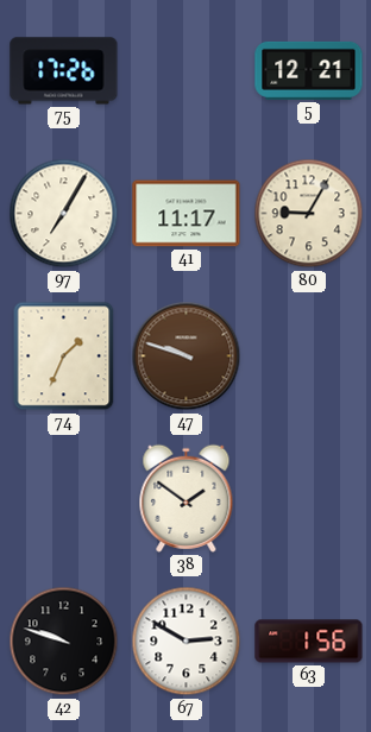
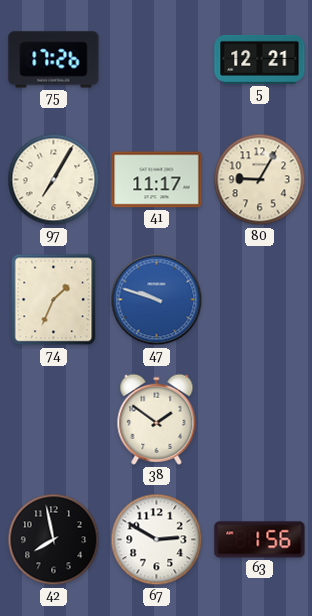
47 dial: brown -> blue
42: 9:48 -> 7:58
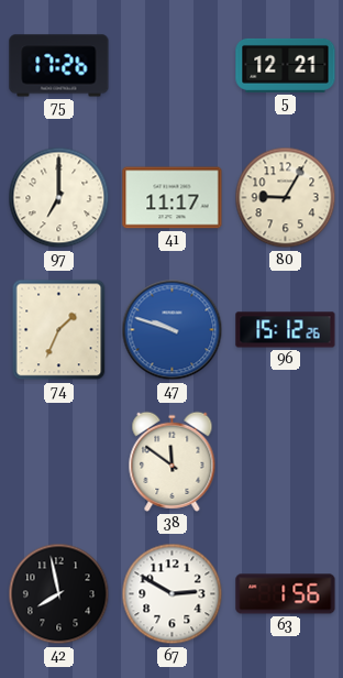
97: 7:05 -> 7:00
96: none -> 15:12
38: 1:51 -> 11:51
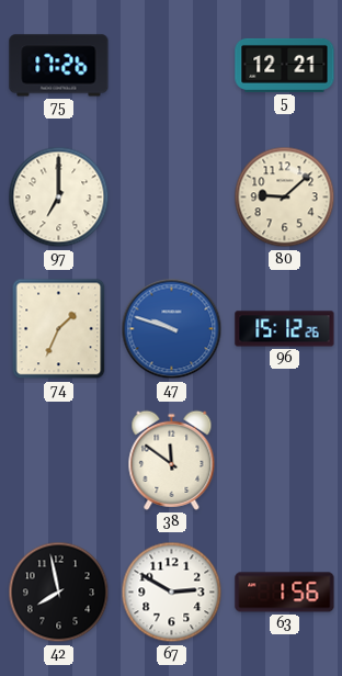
41: 11:17 -> none
80: 9:05 -> 9:08
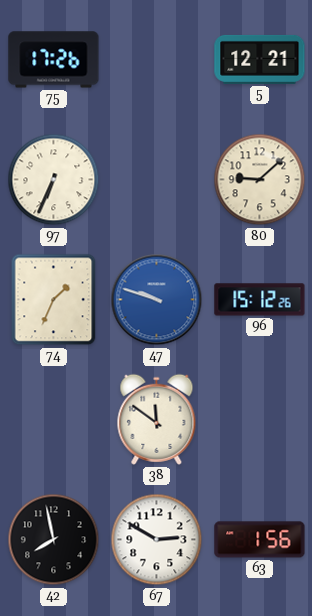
97: 7:00 -> 6:34
